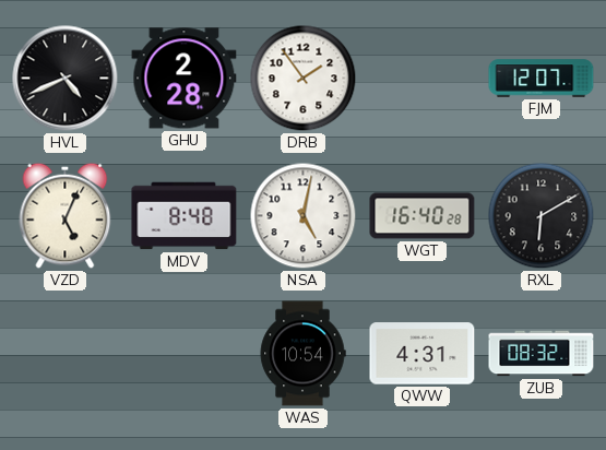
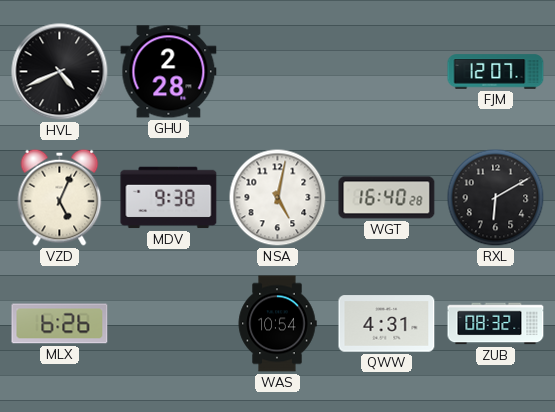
DRB: 1:54 -> none
MDV: 8:48 -> 9:38
MLX: none -> 6:26
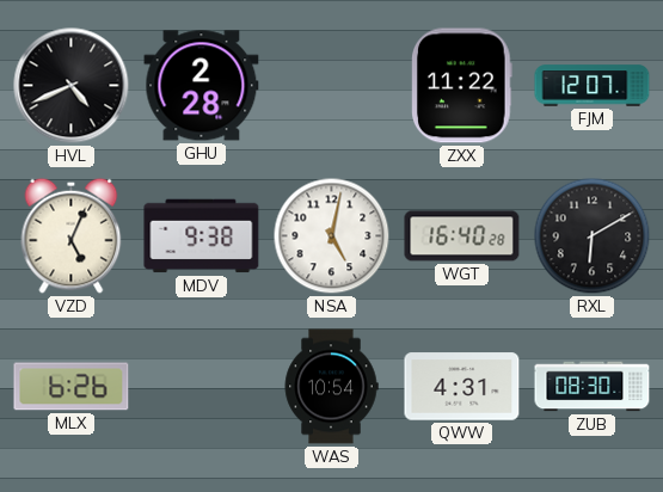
ZXX: none -> 11:22
ZUB: 08:32 -> 08:30
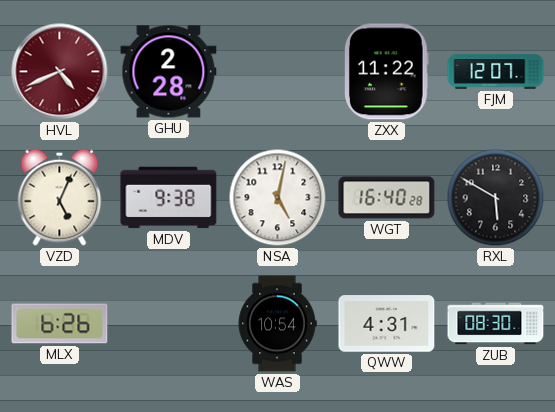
HVL dial: black -> burgundy
RXL: 6:10 -> 5:50
